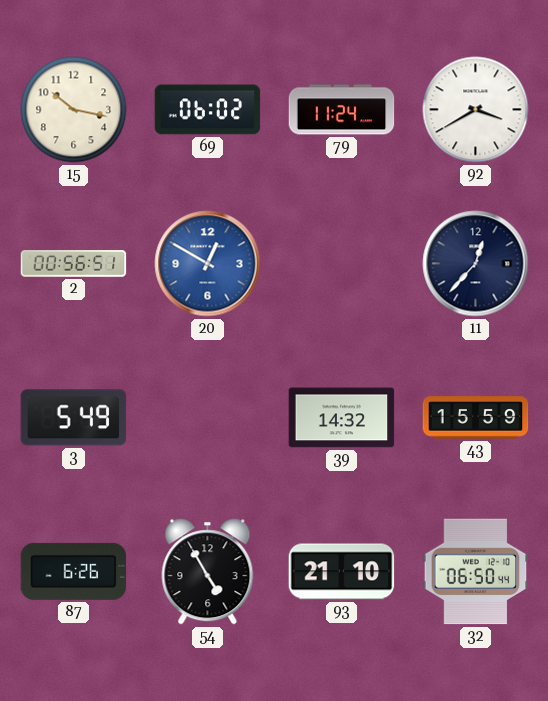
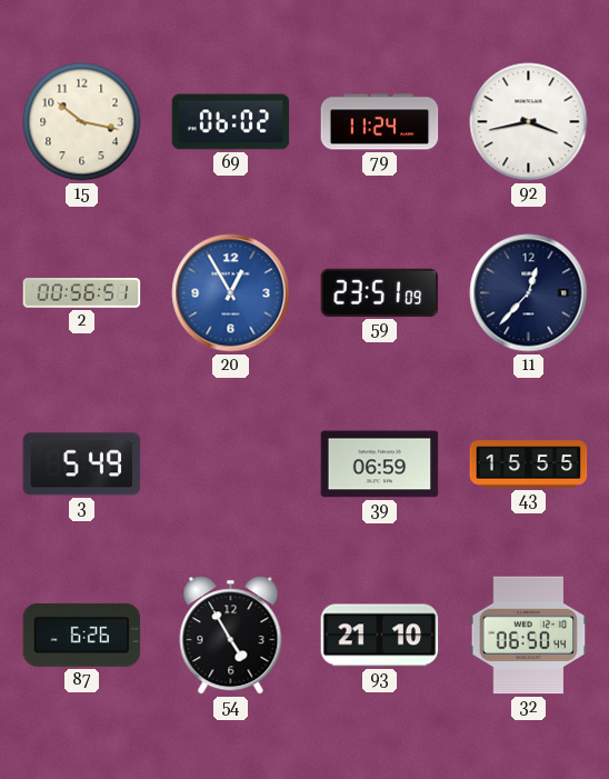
92: 3:40 -> 3:43
20: 12:50 -> 12:55
59: none -> 23:51
39: 14:32 -> 06:59
43: 15:59 -> 15:55
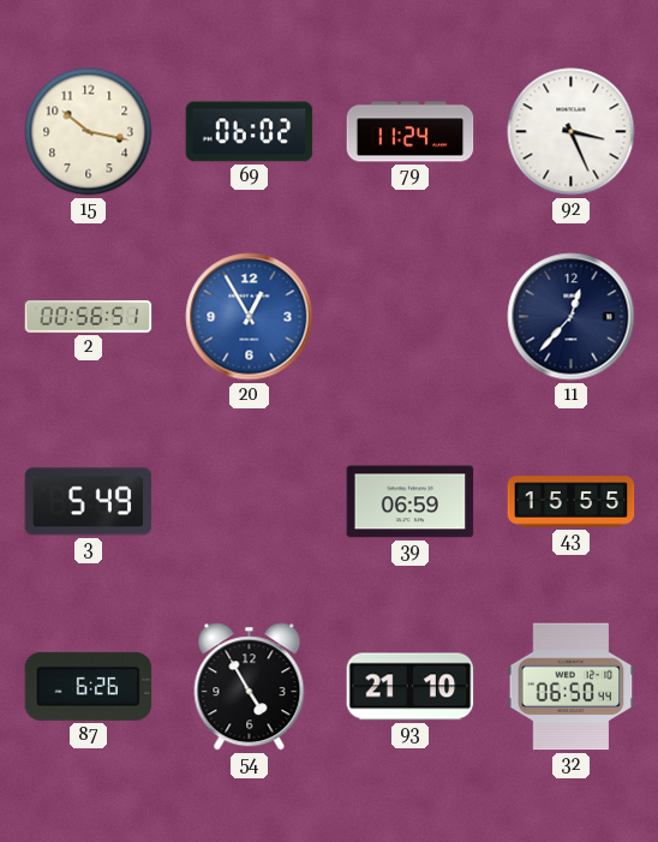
92: 3:43 -> 3:26
59: 23:51 -> none
